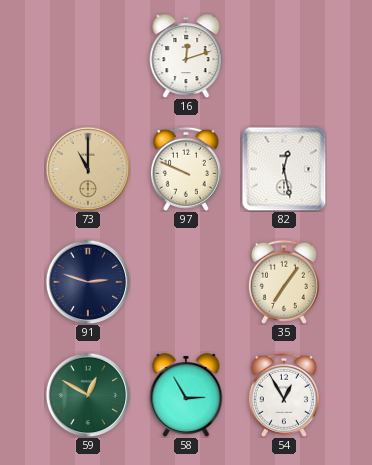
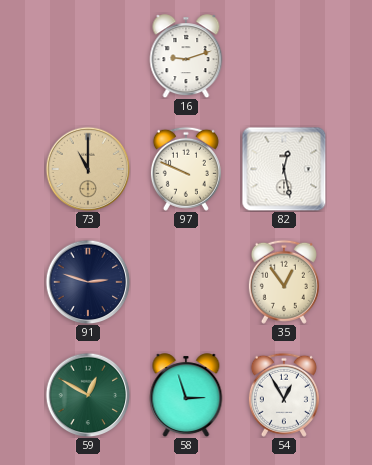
16: 12:12 -> 9:12
35: 7:06 -> 12:54
58: 2:55 -> 2:57
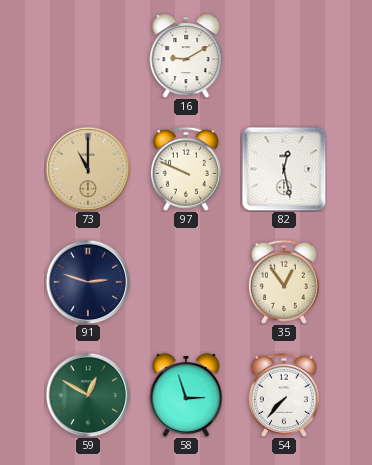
16: 9:12 -> 9:10
54: 12:55 -> 7:37
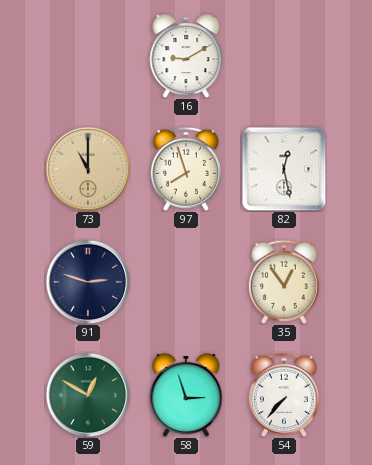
97: 9:49 -> 7:57
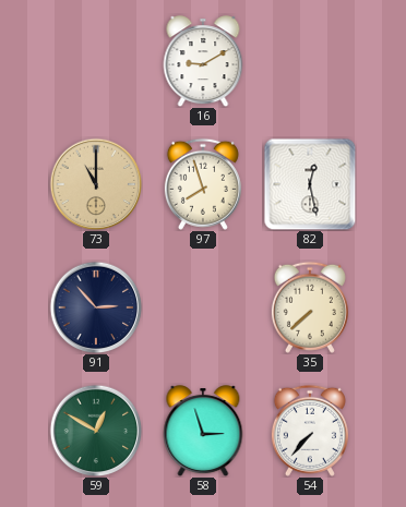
91: 2:48 -> 2:53
35: 12:54 -> 7:38
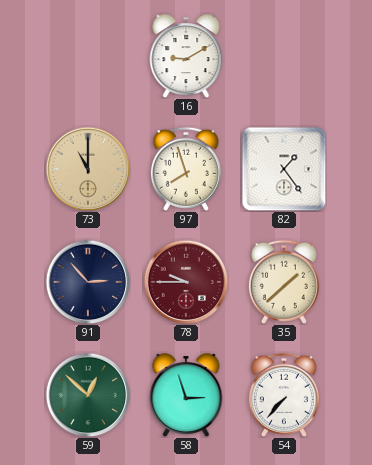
82: 12:28 -> 1:24
78: none -> 9:45
35: 7:38 -> 1:38
59: 12:50 -> 12:52
